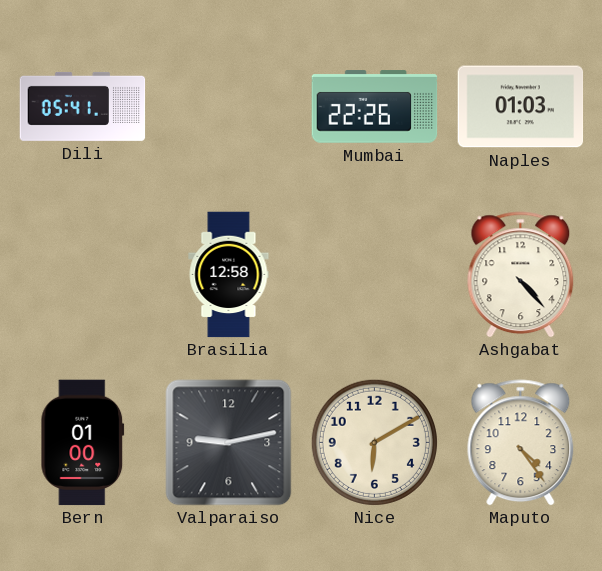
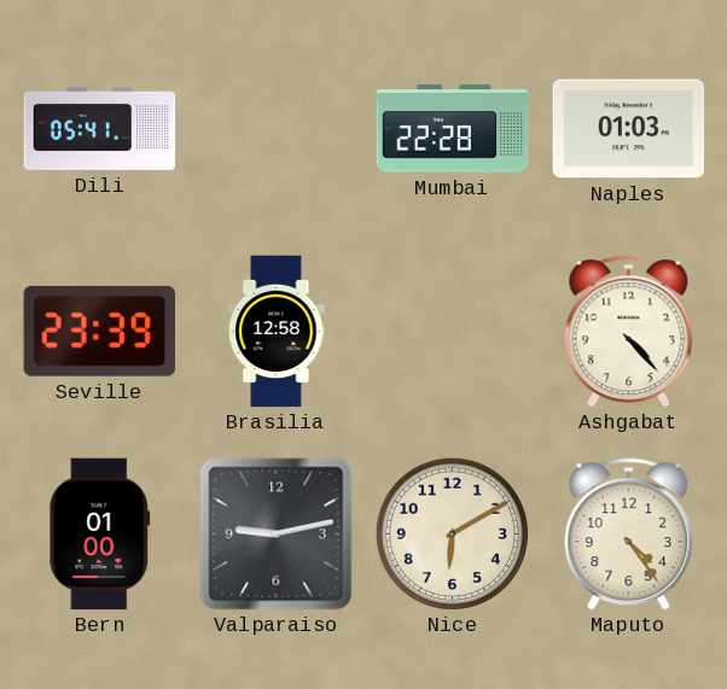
Mumbai: 22:26 -> 22:28
Seville: none -> 23:39
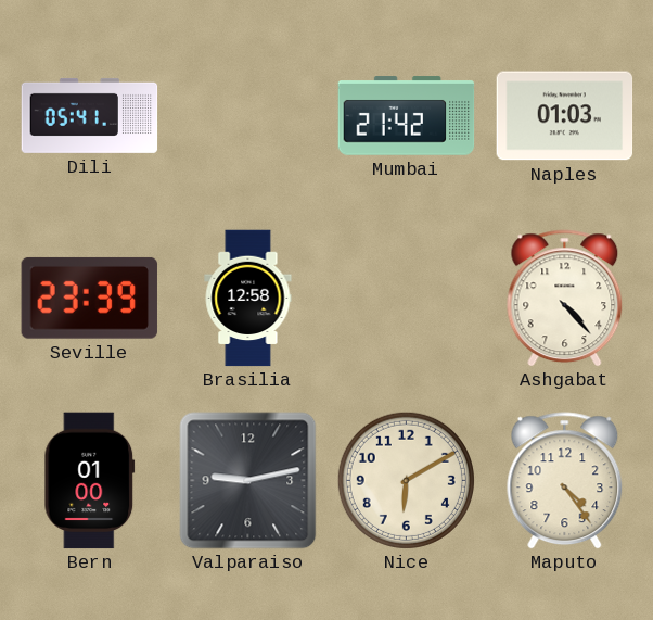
Mumbai: 22:28 -> 21:42
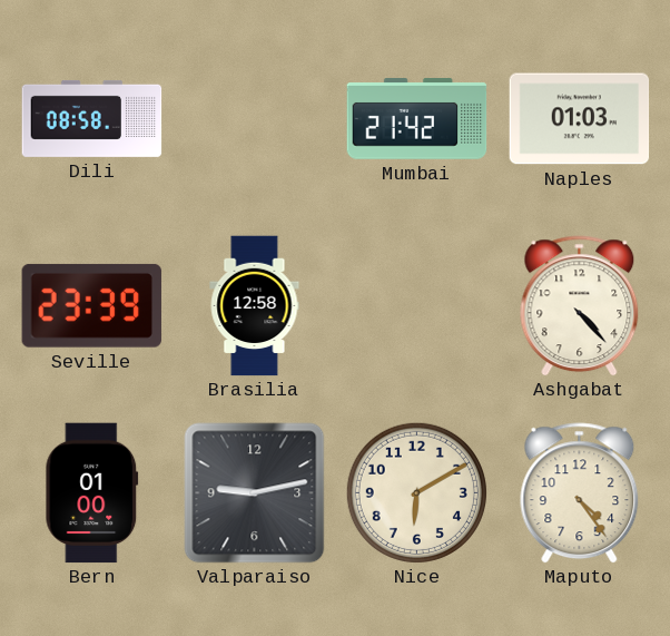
Dili: 05:41 -> 08:58
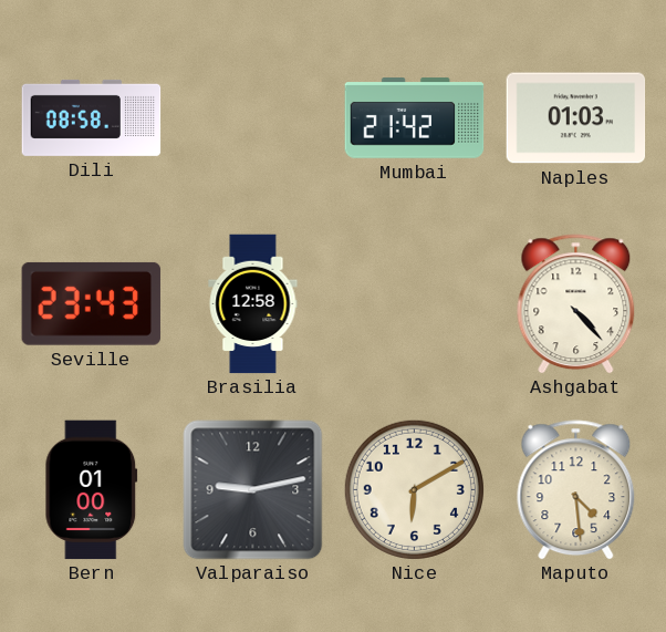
Seville: 23:39 -> 23:43
Maputo: 4:24 -> 4:29
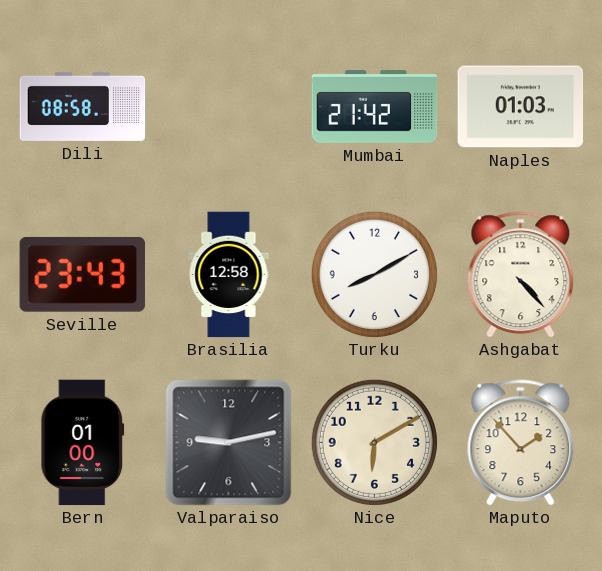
Turku: none -> 8:10
Maputo: 4:29 -> 1:53
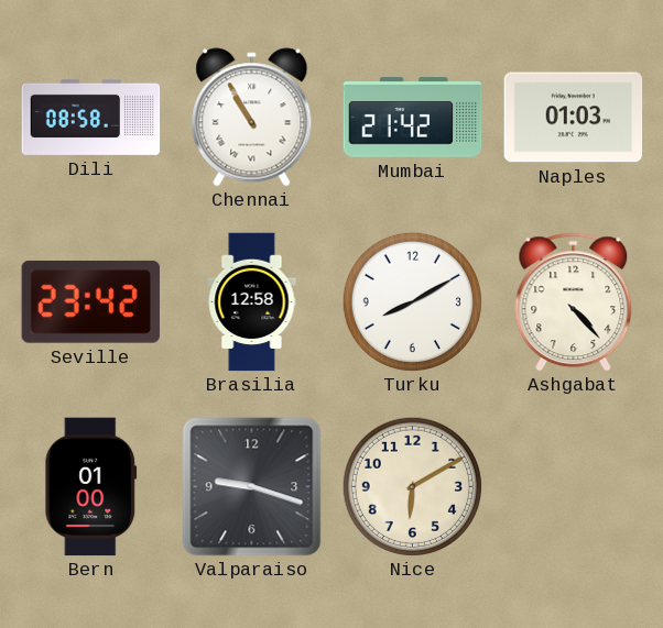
Chennai: none -> 10:55
Seville: 23:43 -> 23:42
Valparaiso: 9:13 -> 9:18
Maputo: 1:53 -> none
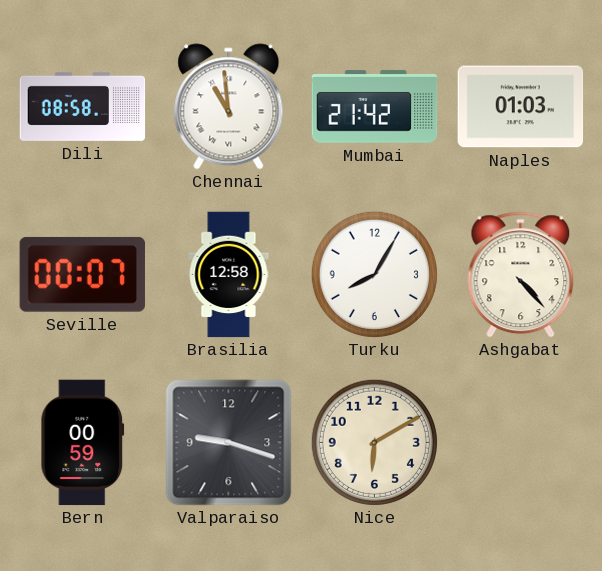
Chennai: 10:55 -> 10:59
Seville: 23:42 -> 00:07
Turku: 8:10 -> 8:05
Bern: 01:00 -> 00:59
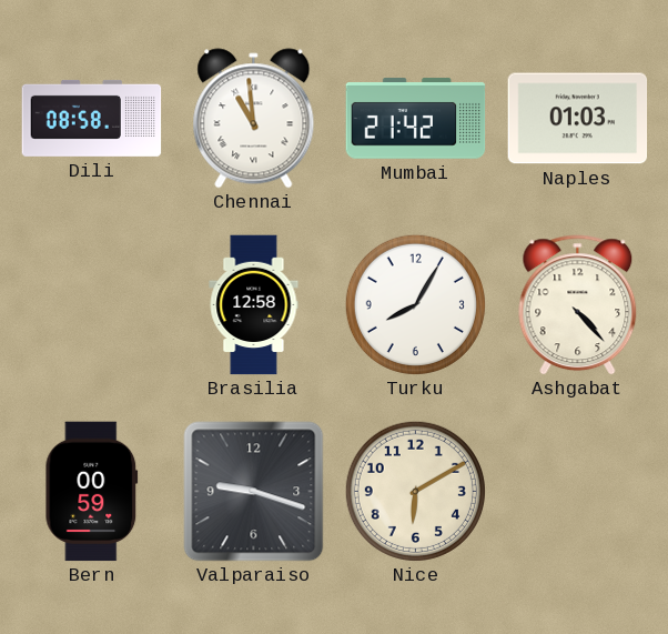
Seville: 00:07 -> none
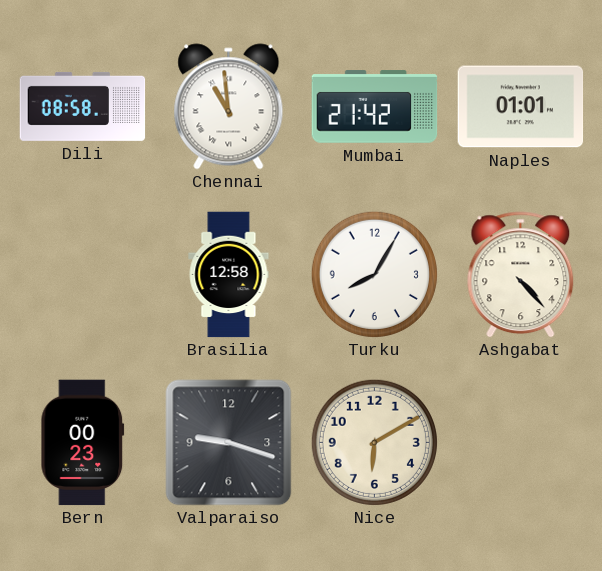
Naples: 01:03 -> 01:01
Bern: 00:59 -> 00:23
